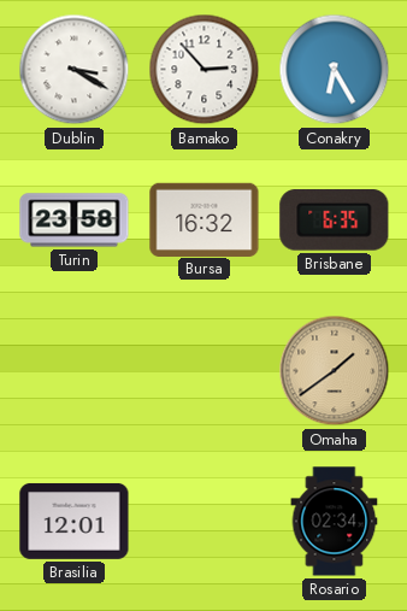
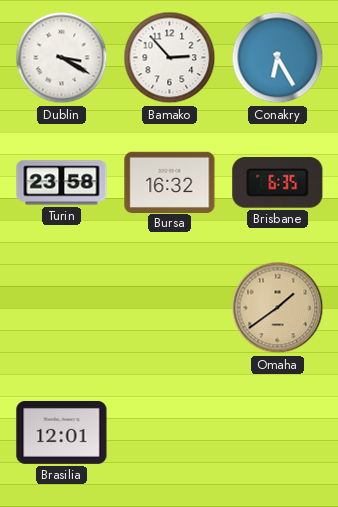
Rosario: 02:34 -> none
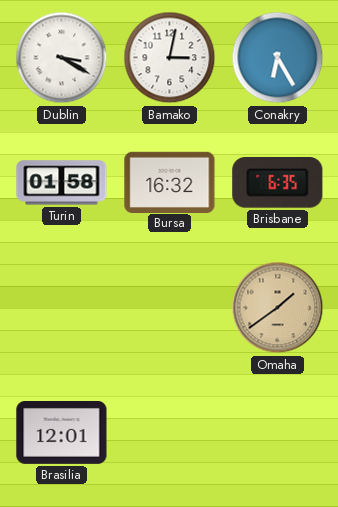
Bamako: 2:53 -> 3:02
Turin: 23:58 -> 01:58
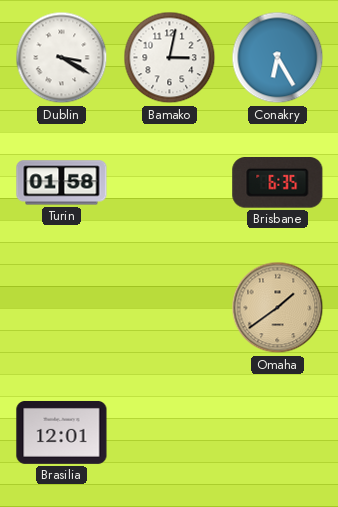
Bursa: 16:32 -> none
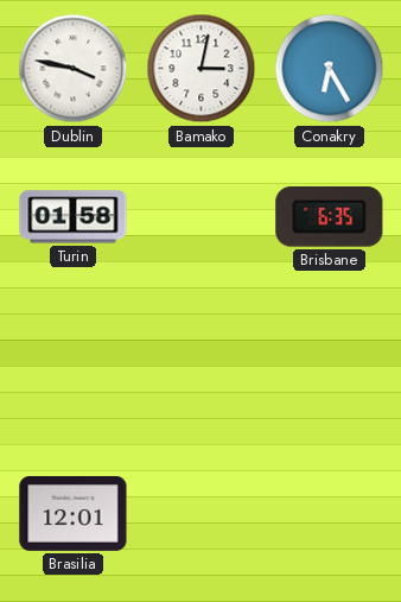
Dublin: 3:20 -> 3:47
Omaha: 1:39 -> none
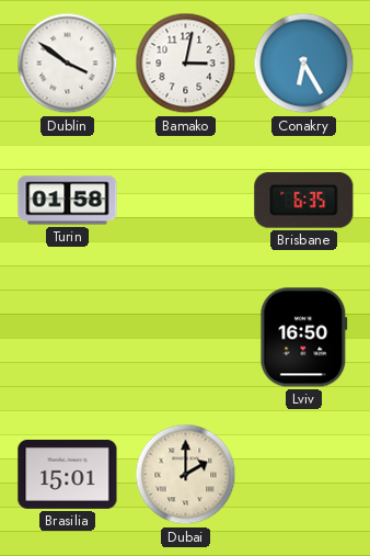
Dublin: 3:47 -> 3:51
Lviv: none -> 16:50
Brasilia: 12:01 -> 15:01
Dubai: none -> 2:00
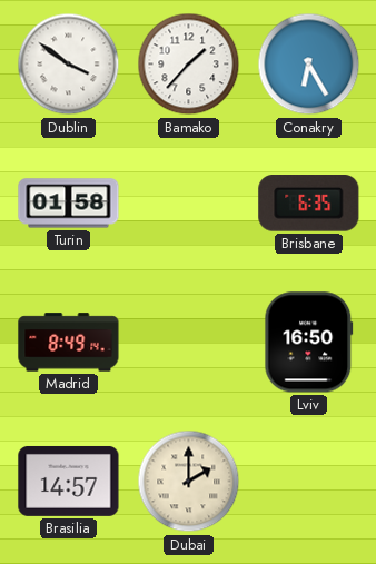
Bamako: 3:02 -> 1:37
Madrid: none -> 8:49
Brasilia: 15:01 -> 14:57
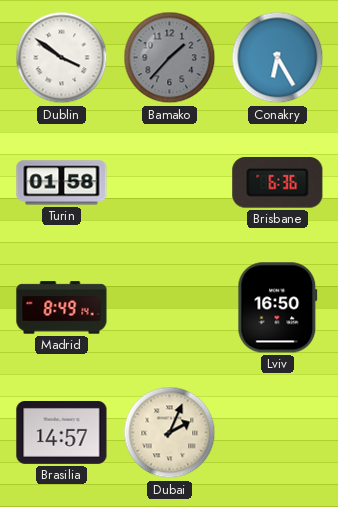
Bamako dial: white -> grey
Brisbane: 6:35 -> 6:36
Dubai: 2:00 -> 2:04
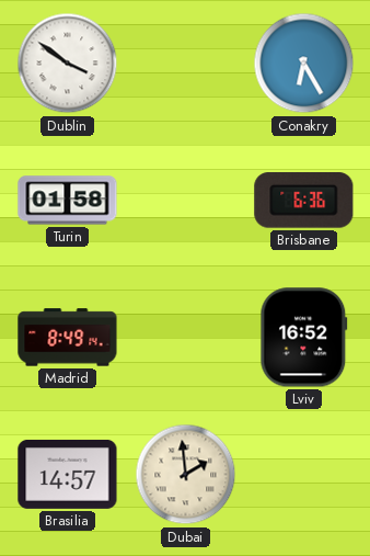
Bamako: 1:37 -> none
Lviv: 16:50 -> 16:52
Dubai: 2:04 -> 1:59
